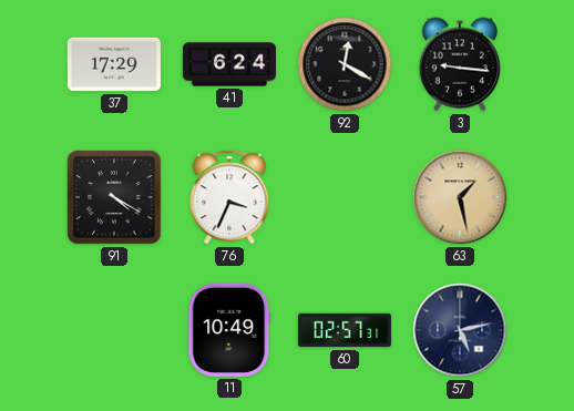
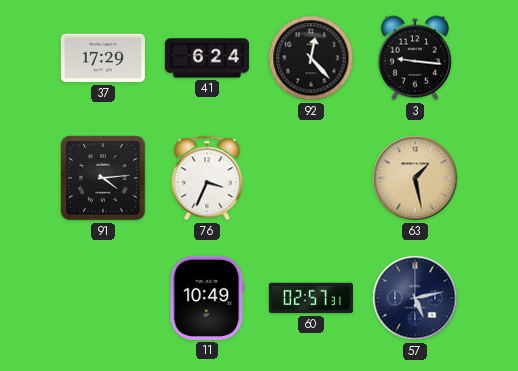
92: 12:20 -> 12:23
91: 4:20 -> 4:14
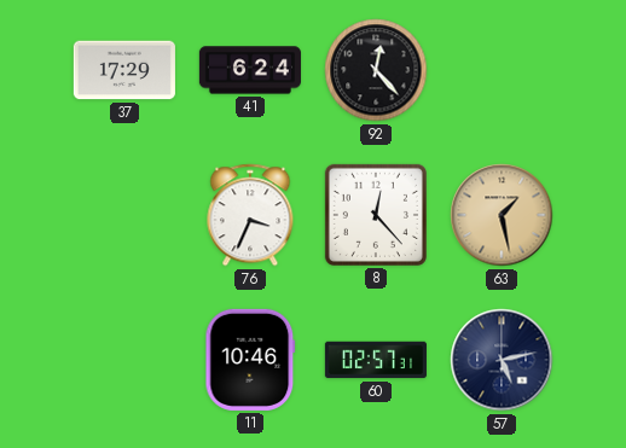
3: 9:16 -> none
91: 4:14 -> none
8: none -> 12:23
11: 10:49 -> 10:46
